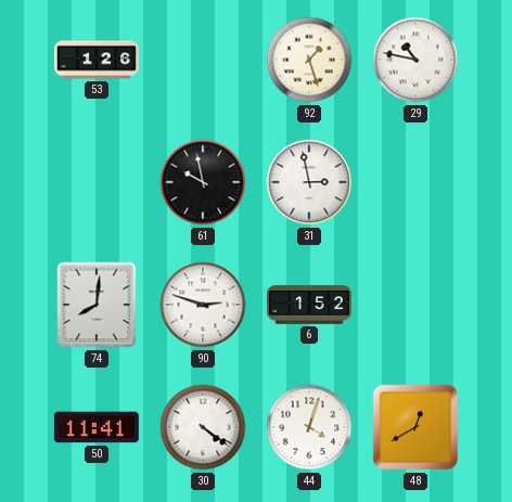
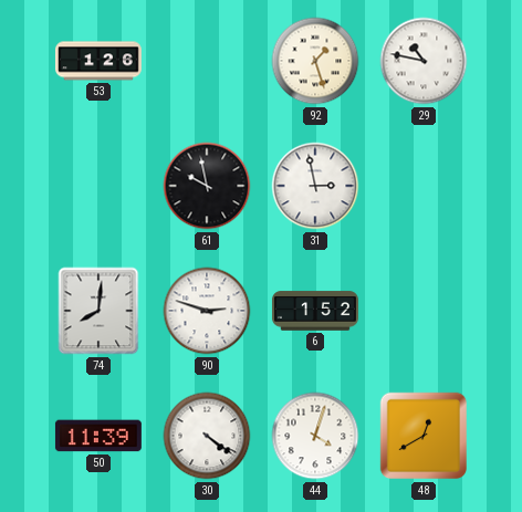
50: 11:41 -> 11:39
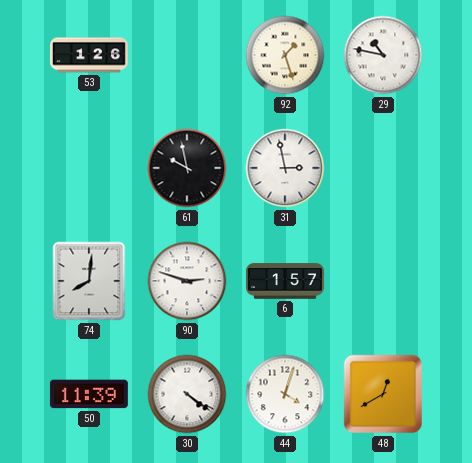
6: 1:52 -> 1:57
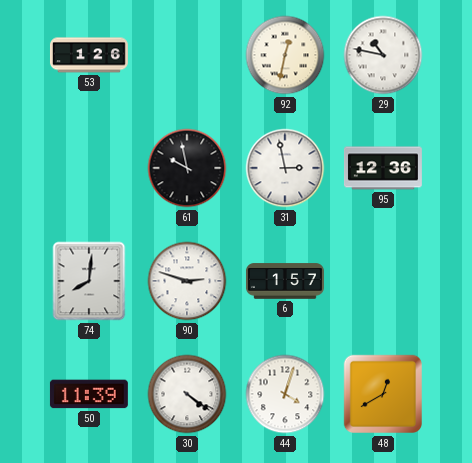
92: 1:27 -> 12:32
95: none -> 12:36
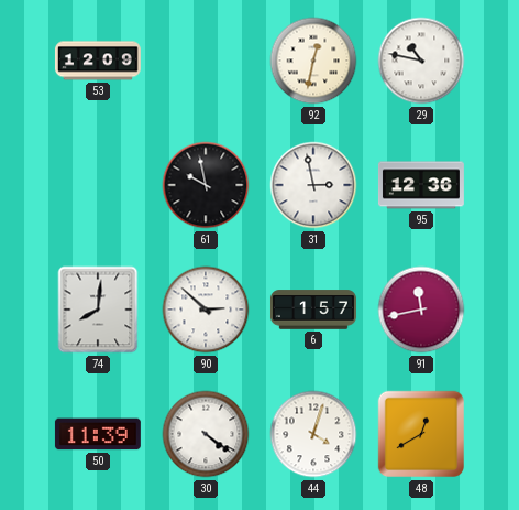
53: 1:26 -> 12:09
90: 2:48 -> 2:52
91: none -> 11:43
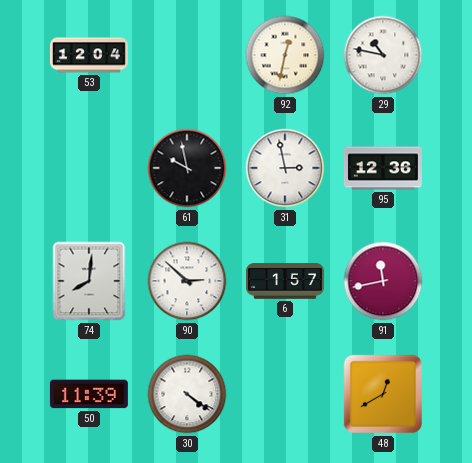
53: 12:09 -> 12:04
44: 4:03 -> none
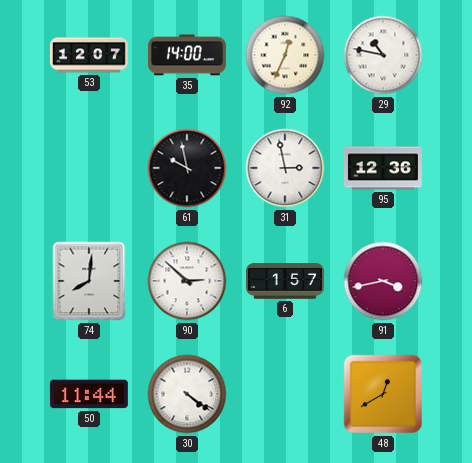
53: 12:04 -> 12:07
35: none -> 14:00
92: 12:32 -> 12:34
91: 11:43 -> 3:43
50: 11:39 -> 11:44
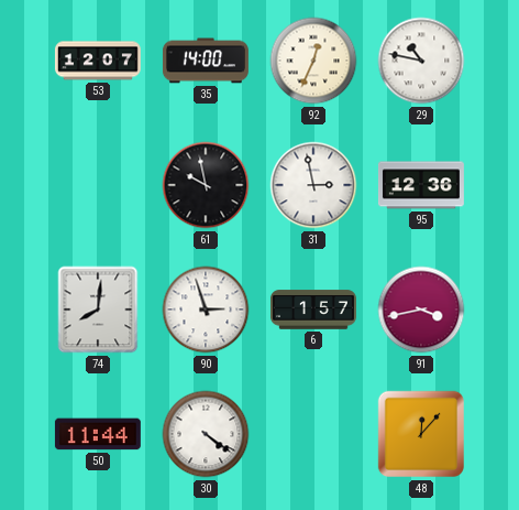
90: 2:52 -> 2:57
48: 12:40 -> 12:07
